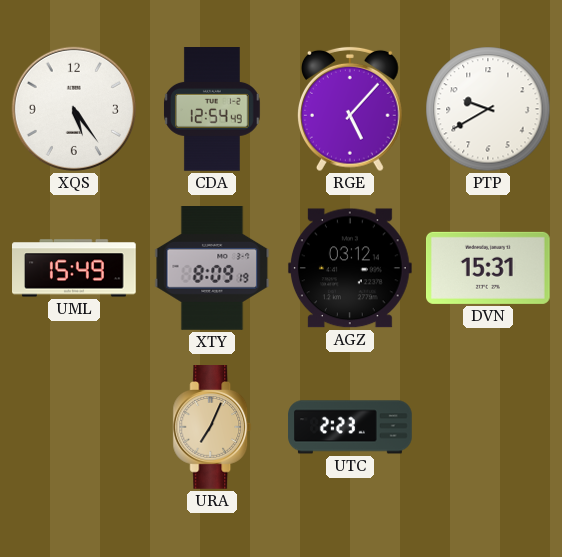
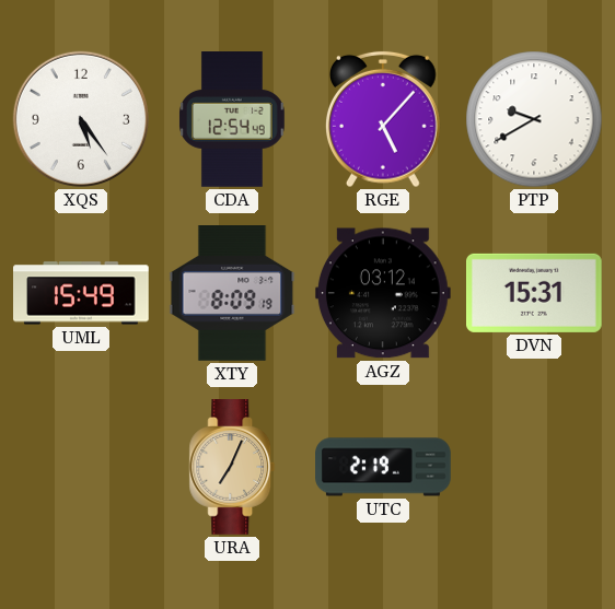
UTC: 2:23 -> 2:19
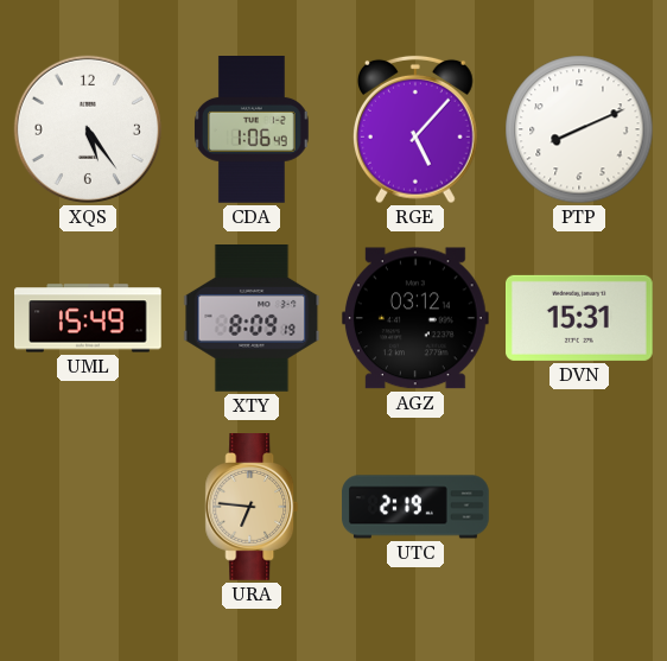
CDA: 12:54 -> 1:06
PTP: 9:40 -> 8:11
URA: 7:04 -> 6:46
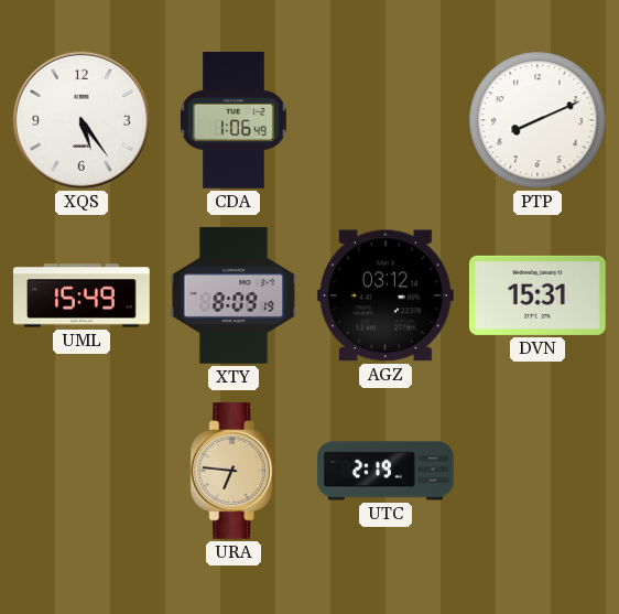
RGE: 5:07 -> none
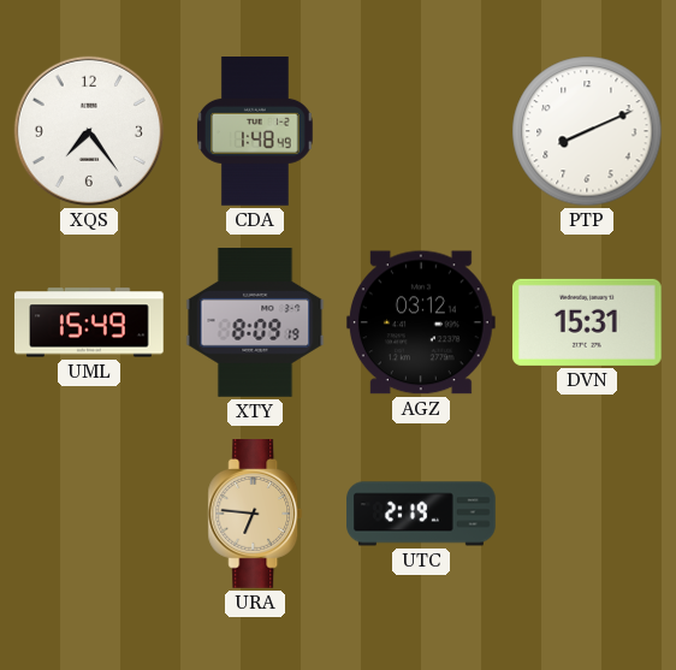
XQS: 5:24 -> 7:24
CDA: 1:06 -> 1:48
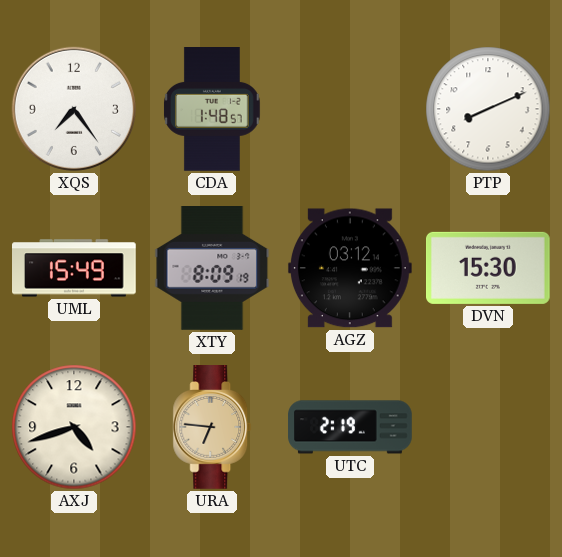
CDA: 1:48:49 -> 1:48:57
DVN: 15:31 -> 15:30
AXJ: none -> 4:42
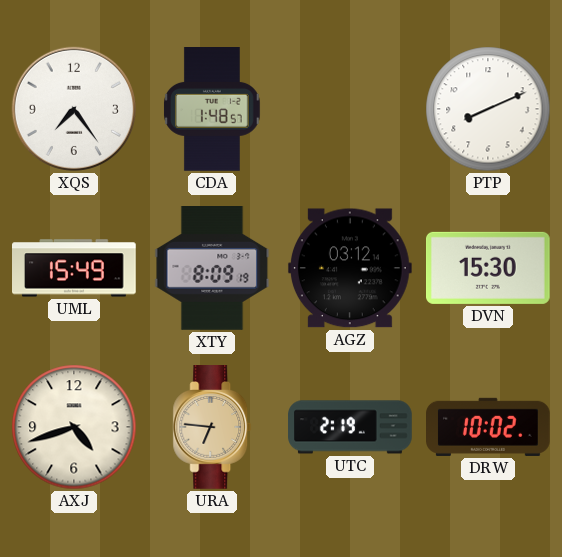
DRW: none -> 10:02
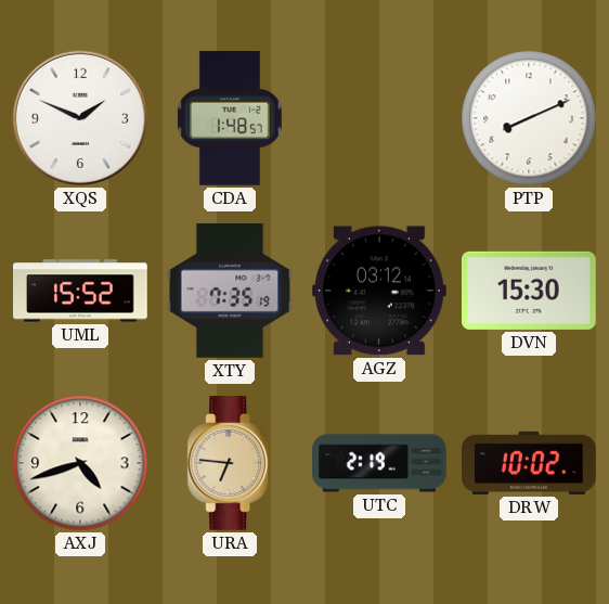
XQS: 7:24 -> 1:49
UML: 15:49 -> 15:52
XTY: 8:09 -> 7:35
